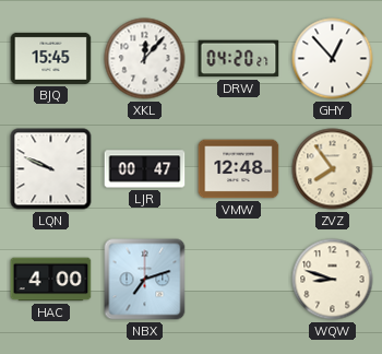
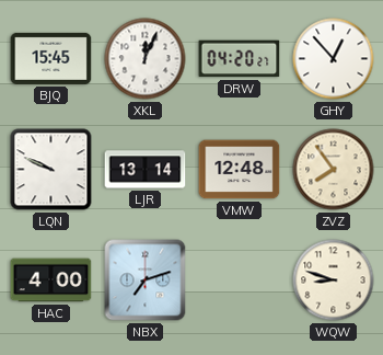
XKL: 12:07 -> 12:04
LJR: 00:47 -> 13:14
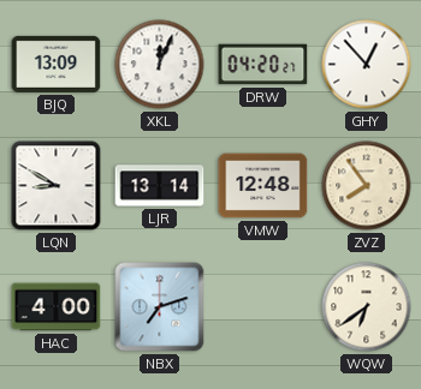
BJQ: 15:45 -> 13:09
LQN: 9:49 -> 8:50
WQW: 8:48 -> 6:39
